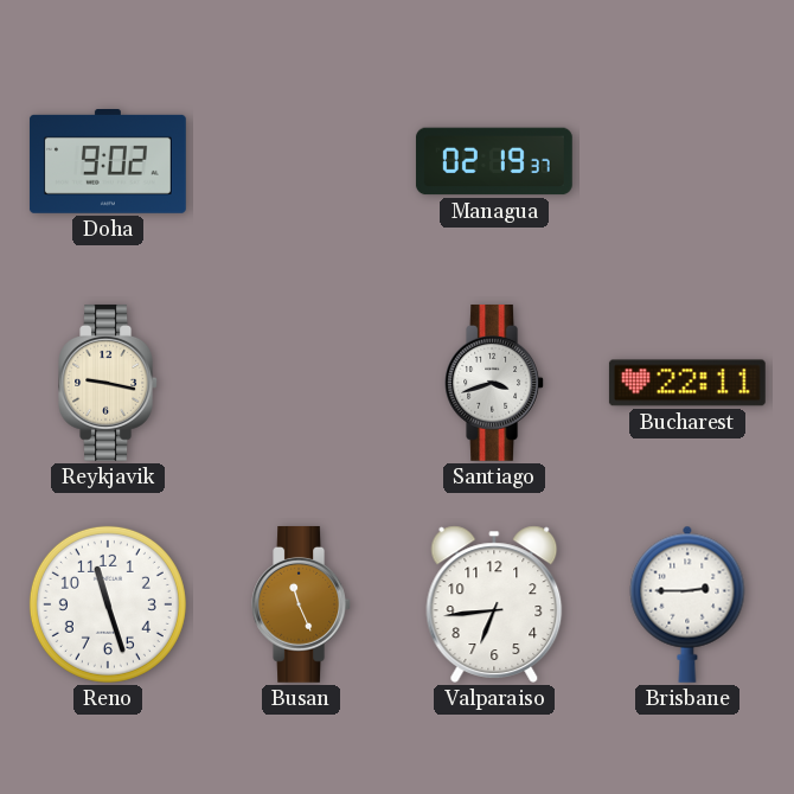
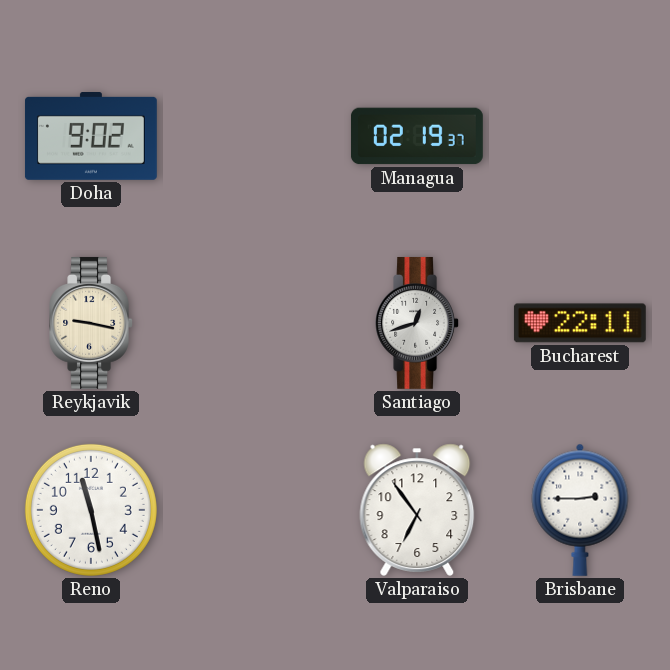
Santiago: 3:42 -> 12:42
Reno: 11:27 -> 11:28
Busan: 11:26 -> none
Valparaiso: 6:44 -> 6:54
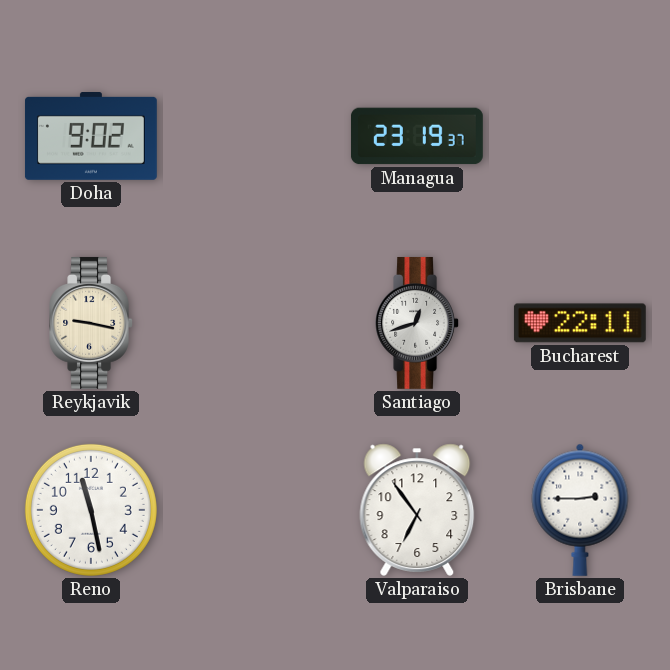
Managua: 02:19 -> 23:19
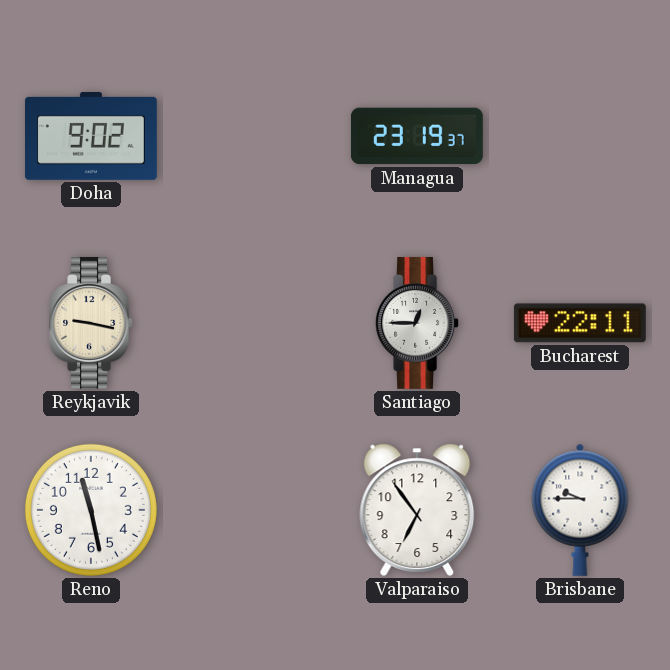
Santiago: 12:42 -> 12:45
Brisbane: 2:45 -> 9:45
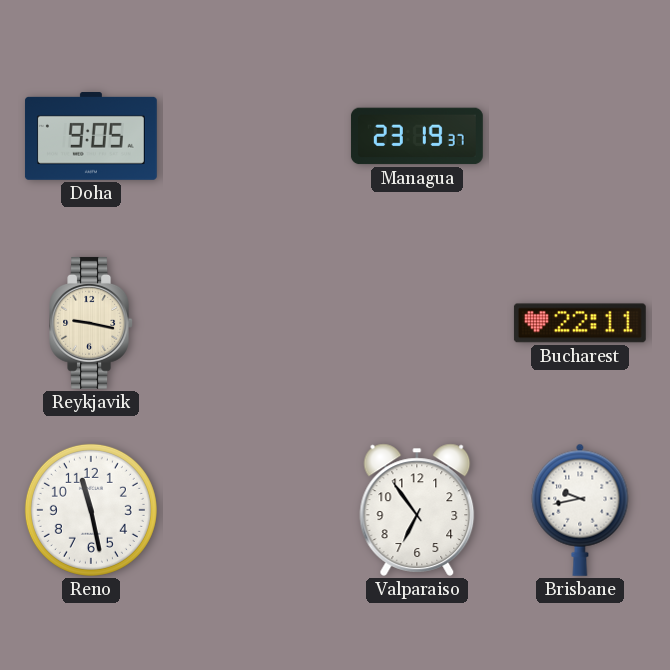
Doha: 9:02 -> 9:05
Santiago: 12:45 -> none
Brisbane: 9:45 -> 9:43
